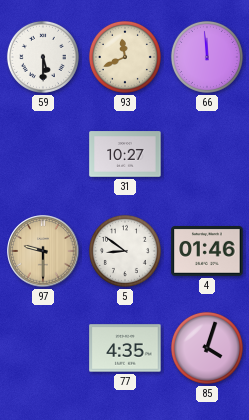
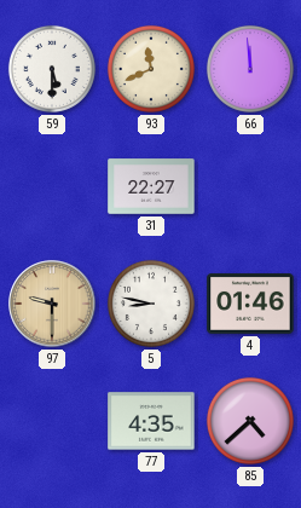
31: 10:27 -> 22:27
5: 8:51 -> 8:47
85: 4:03 -> 4:38
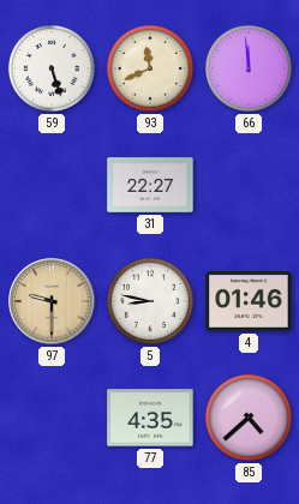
59: 5:30 -> 5:27
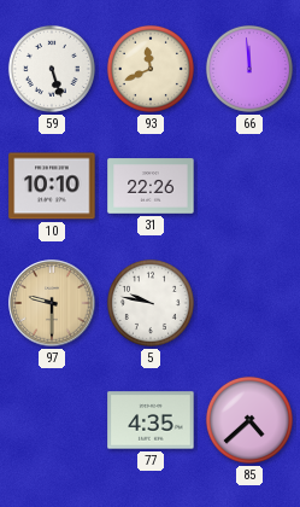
10: none -> 10:10
31: 22:27 -> 22:26
5: 8:47 -> 9:47
4: 01:46 -> none
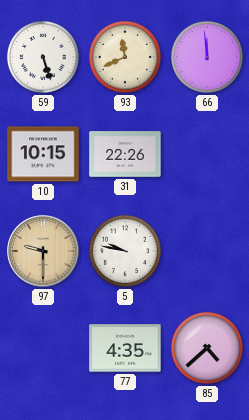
10: 10:10 -> 10:15
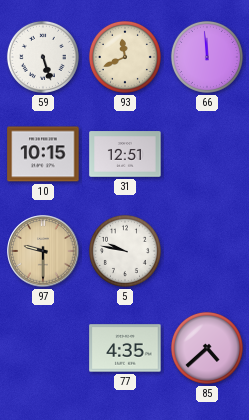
31: 22:26 -> 12:51
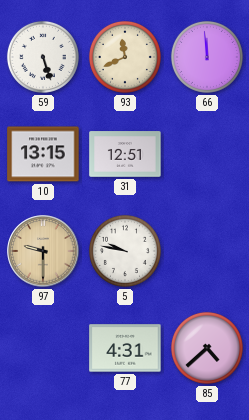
10: 10:15 -> 13:15
77: 4:35 -> 4:31
